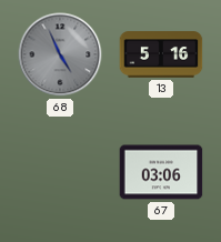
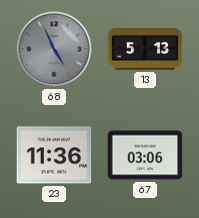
13: 5:16 -> 5:13
23: none -> 11:36
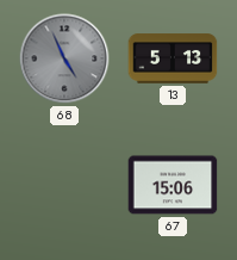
23: 11:36 -> none
67: 03:06 -> 15:06
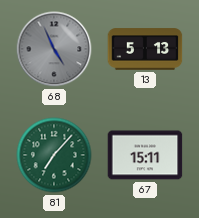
81: none -> 7:07
67: 15:06 -> 15:11
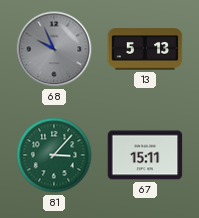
68: 4:56 -> 9:56
81: 7:07 -> 3:07
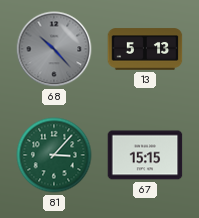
68: 9:56 -> 10:23
67: 15:11 -> 15:15
